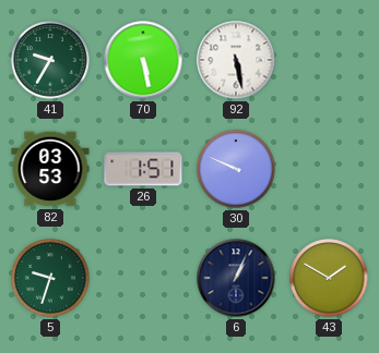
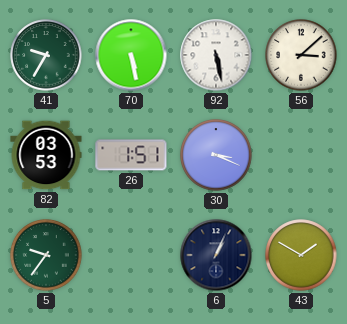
56: none -> 3:08
30: 9:49 -> 3:19
5: 9:33 -> 9:36
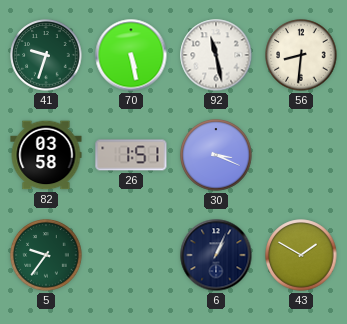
41: 9:35 -> 9:33
92: 5:28 -> 11:28
56: 3:08 -> 8:31
82: 03:53 -> 03:58
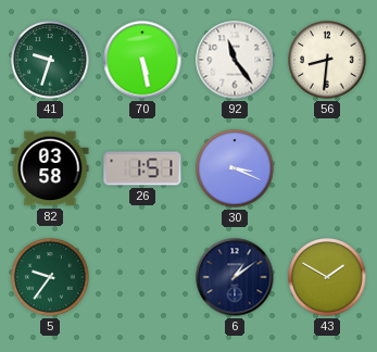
92: 11:28 -> 11:24
6: 1:04 -> 1:09
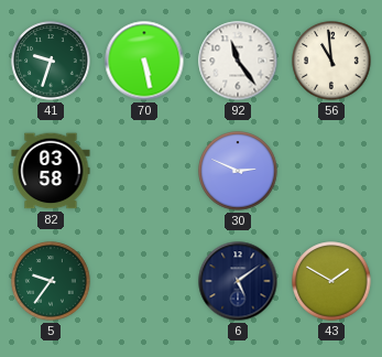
56: 8:31 -> 10:59
26: 1:51 -> none
30: 3:19 -> 2:49
6: 1:09 -> 5:09
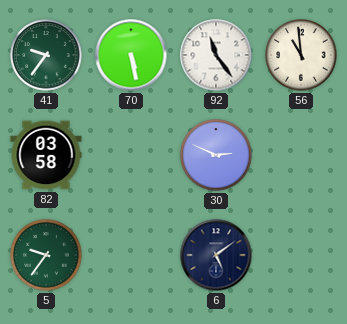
41: 9:33 -> 9:36
43: 1:50 -> none
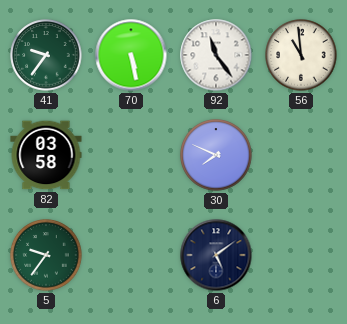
30: 2:49 -> 7:49
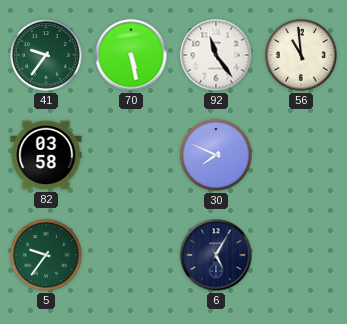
6: 5:09 -> 5:05
